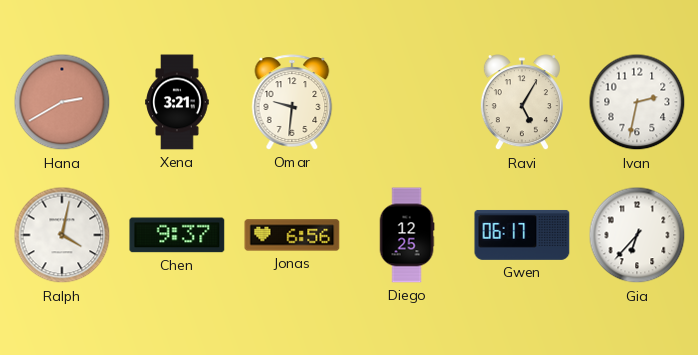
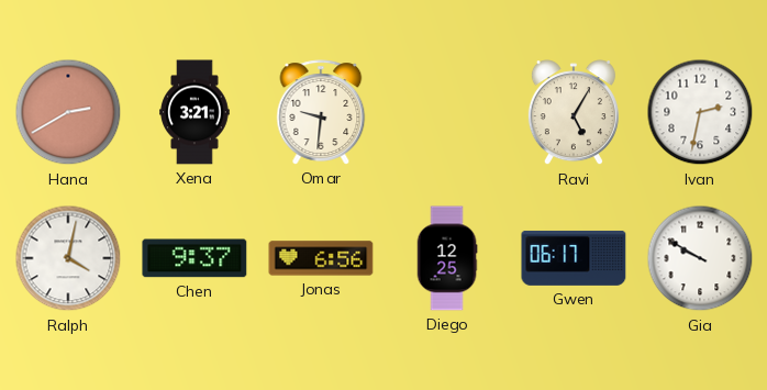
Gia: 6:37 -> 9:50
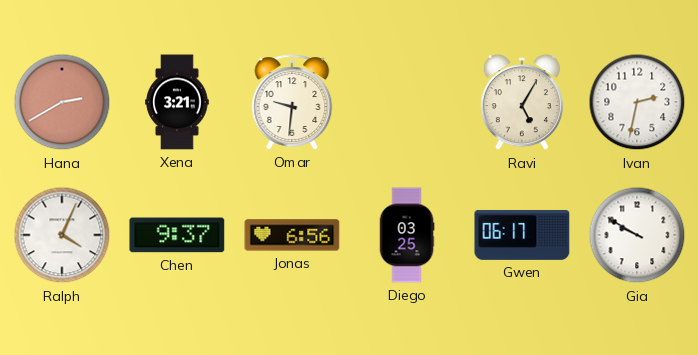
Ralph: 4:02 -> 4:04
Diego: 12:25 -> 03:25
